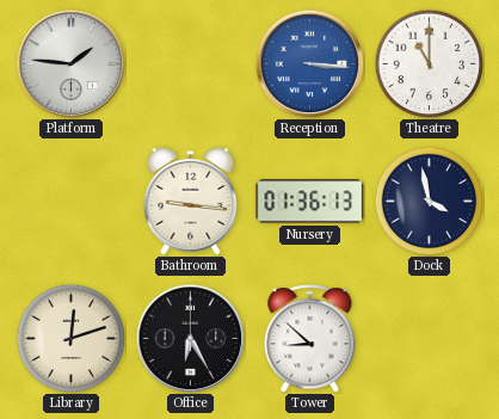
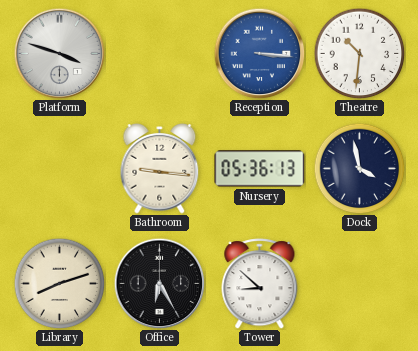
Platform: 1:46 -> 3:48
Theatre: 11:00 -> 10:31
Nursery: 01:36 -> 05:36
Library: 12:12 -> 8:12
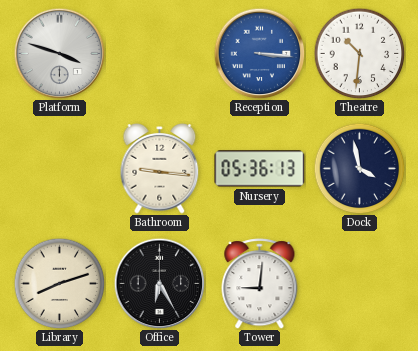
Tower: 8:52 -> 9:01
